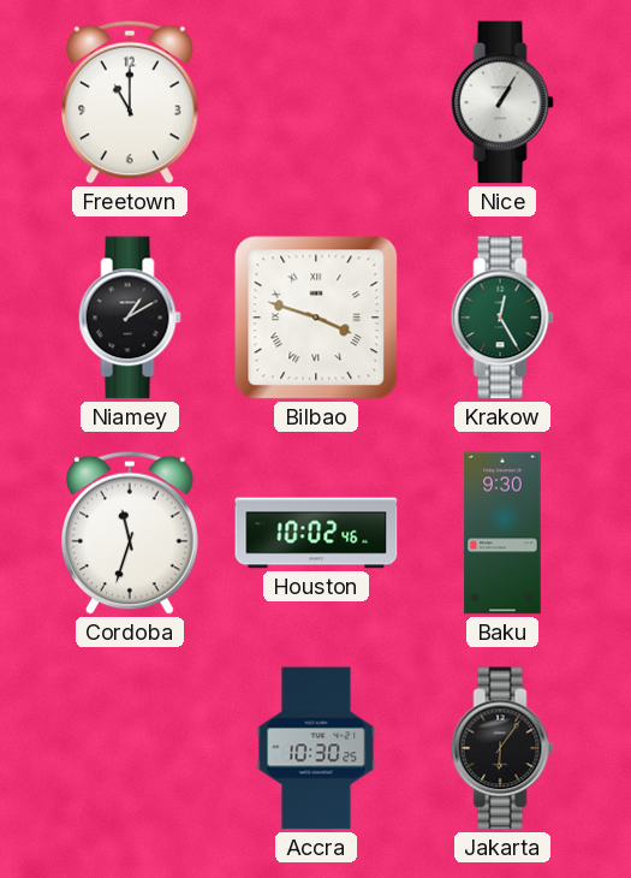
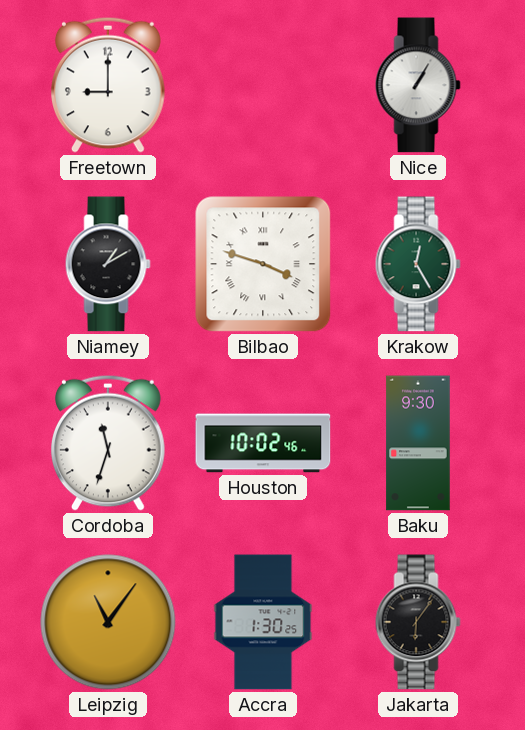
Freetown: 11:00 -> 9:00
Leipzig: none -> 11:06
Accra: 10:30 -> 1:30
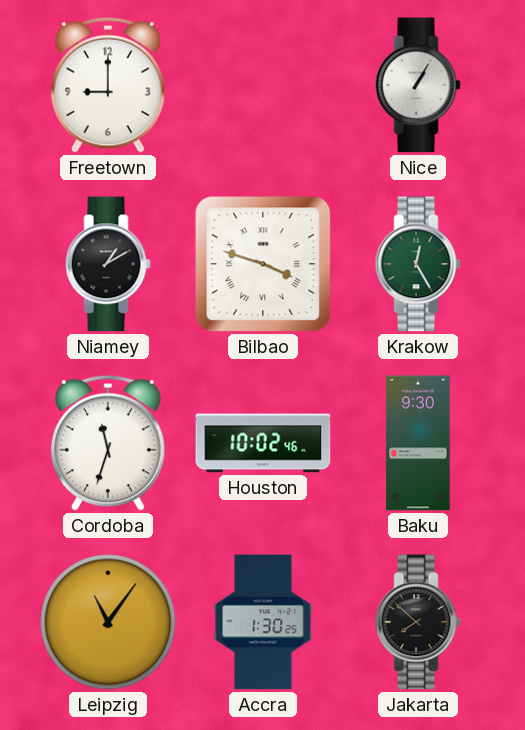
Jakarta: 6:06 -> 7:52
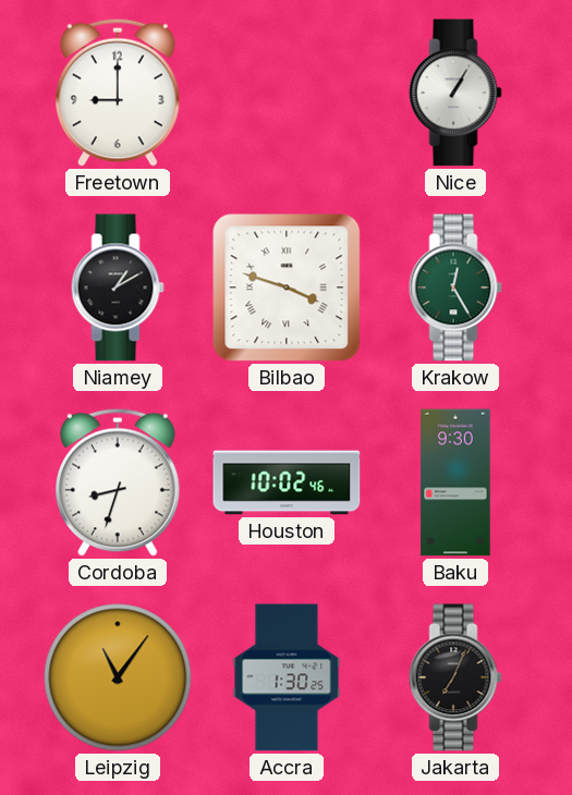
Cordoba: 11:33 -> 8:33
Jakarta: 7:52 -> 7:04
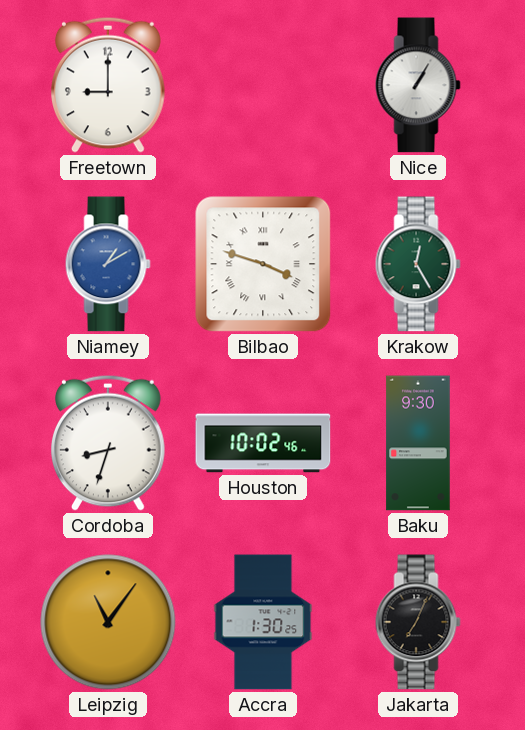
Niamey dial: black -> blue
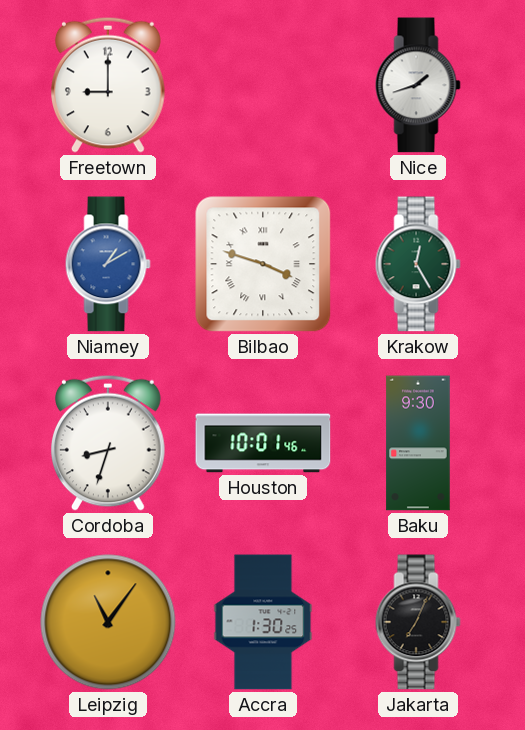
Nice: 1:05 -> 1:42
Houston: 10:02 -> 10:01
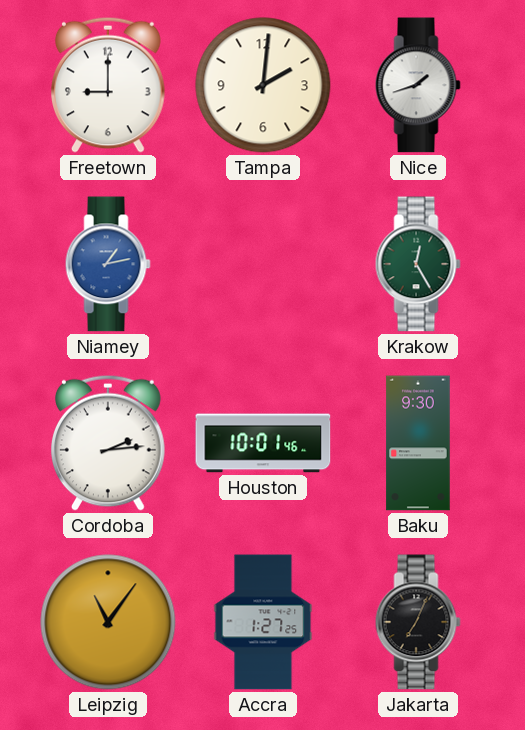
Tampa: none -> 2:01
Niamey: 1:10 -> 1:13
Bilbao: 3:48 -> none
Cordoba: 8:33 -> 2:14
Accra: 1:30 -> 1:27
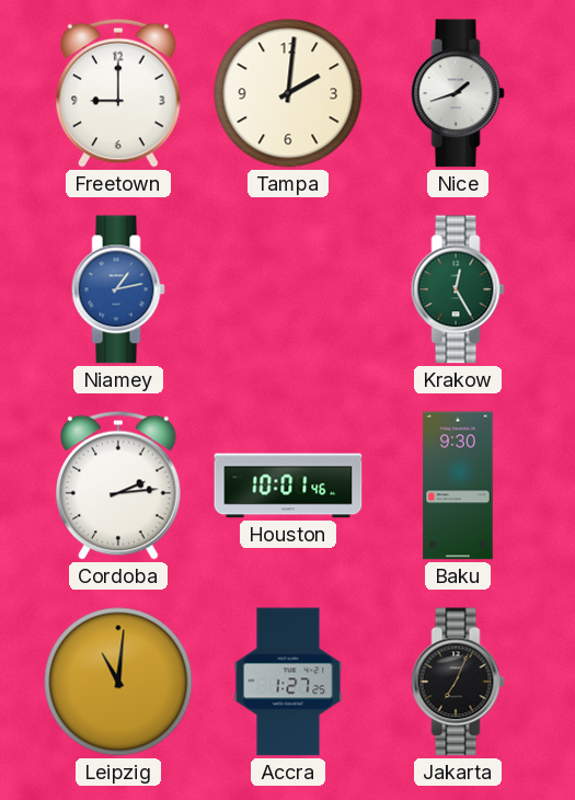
Leipzig: 11:06 -> 11:01
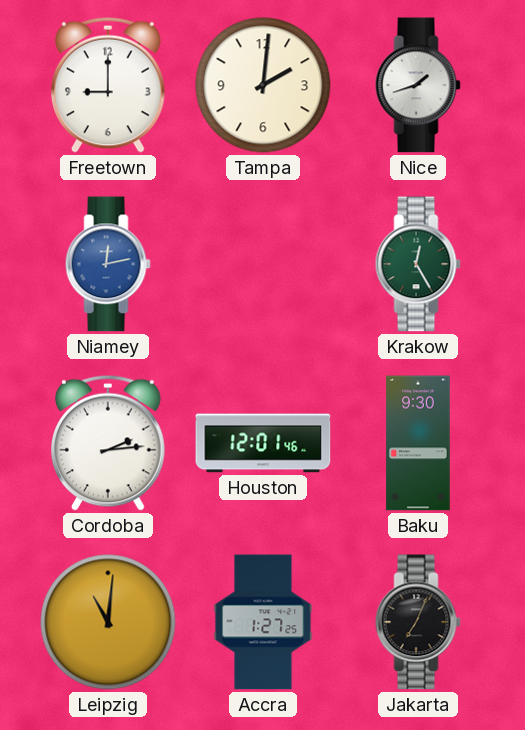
Niamey: 1:13 -> 12:13
Houston: 10:01 -> 12:01
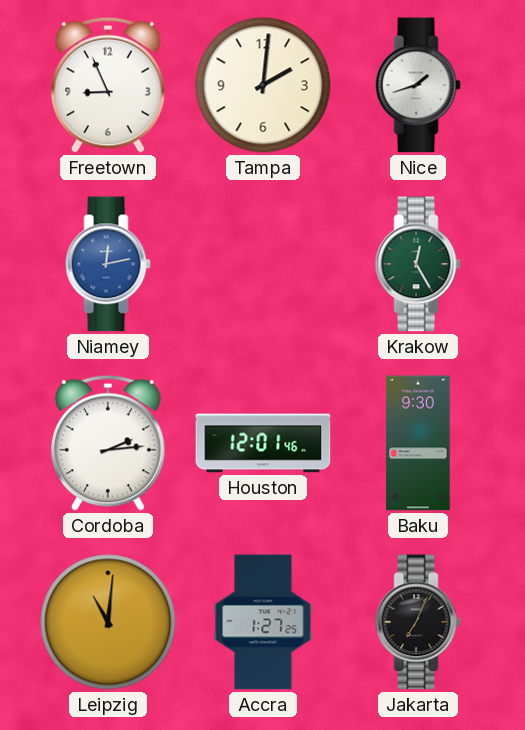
Freetown: 9:00 -> 8:56
